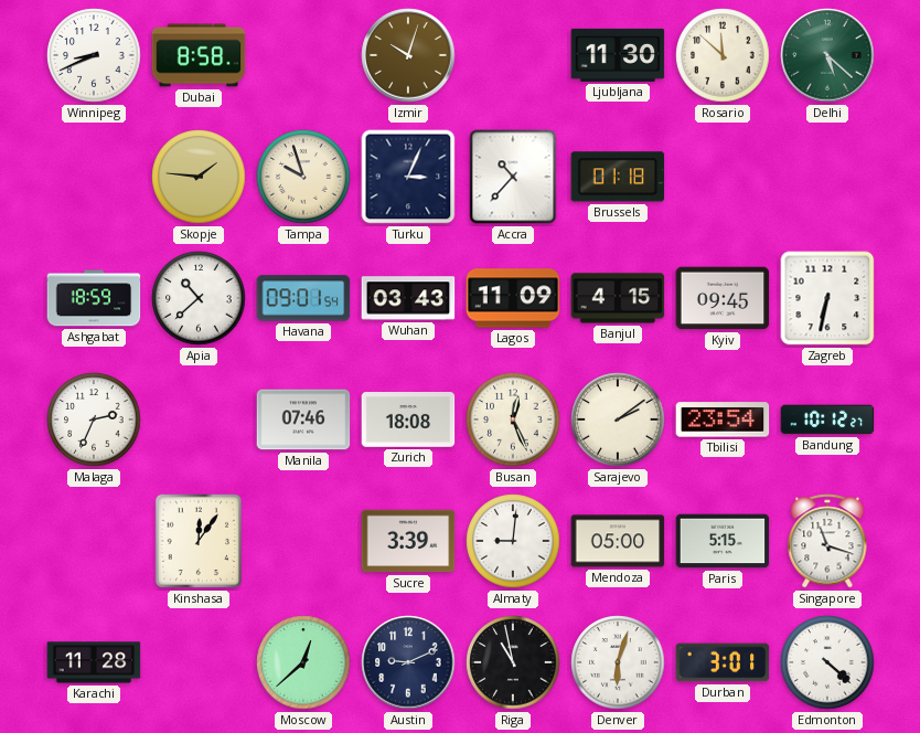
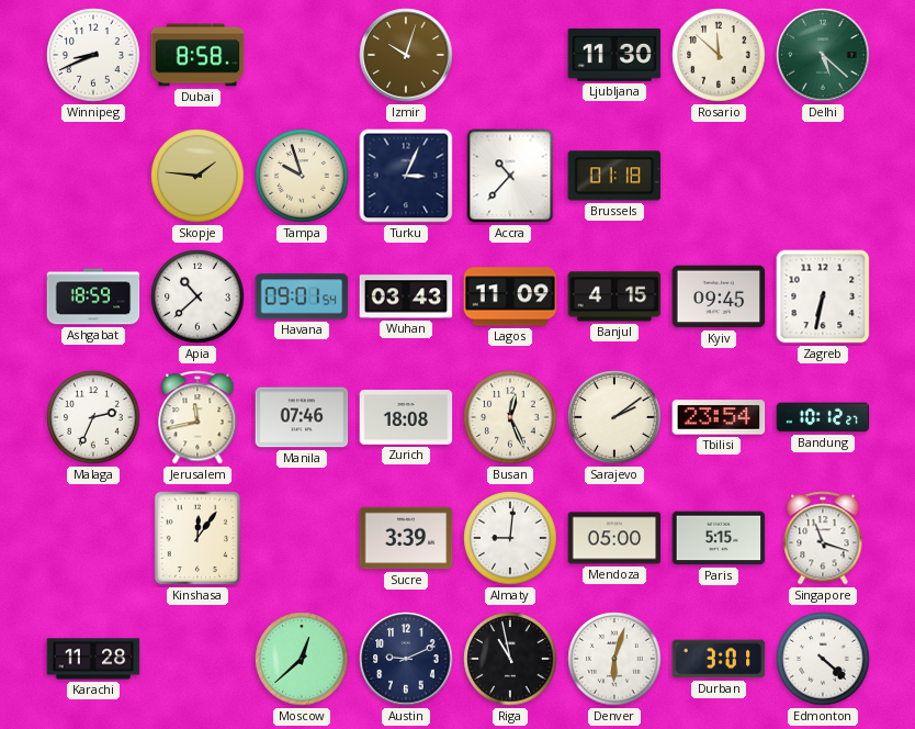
Jerusalem: none -> 11:43
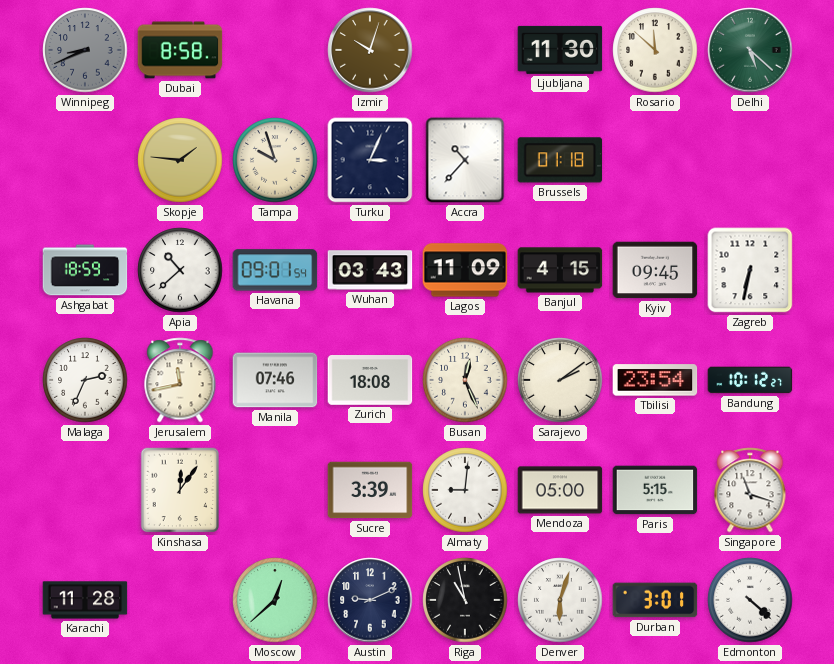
Winnipeg dial: white -> grey
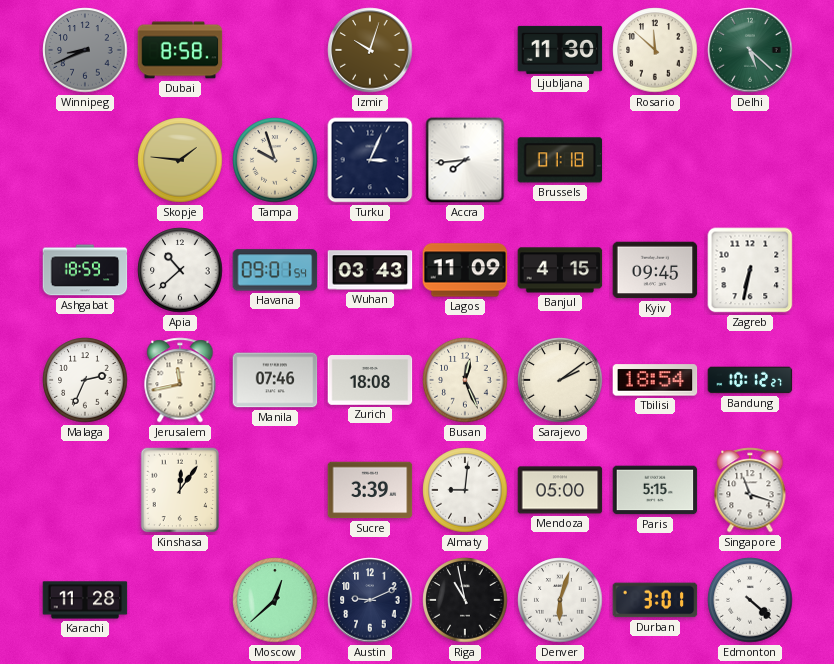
Accra: 10:37 -> 7:44
Tbilisi: 23:54 -> 18:54
